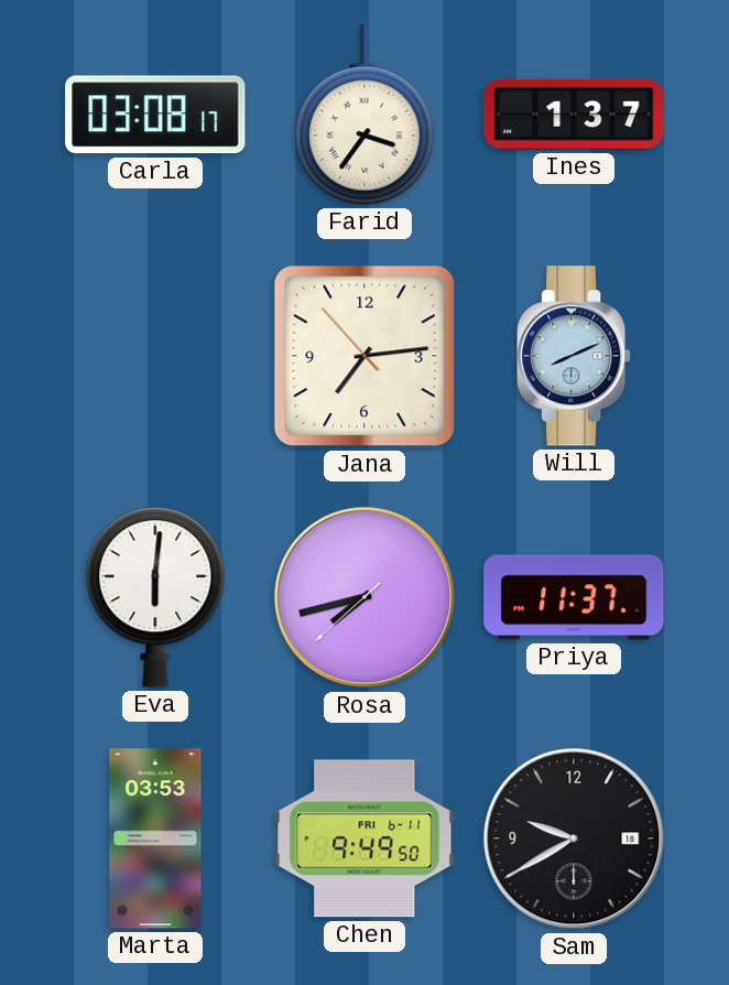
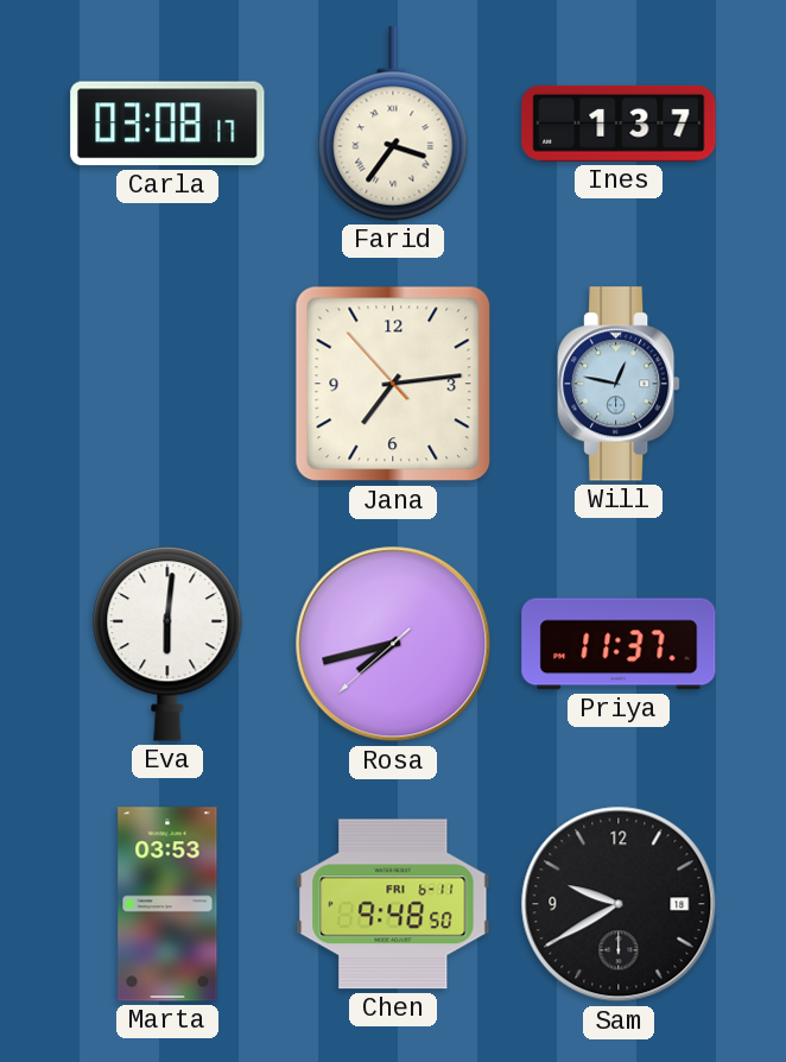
Will: 8:11 -> 12:47
Chen: 9:49 -> 9:48
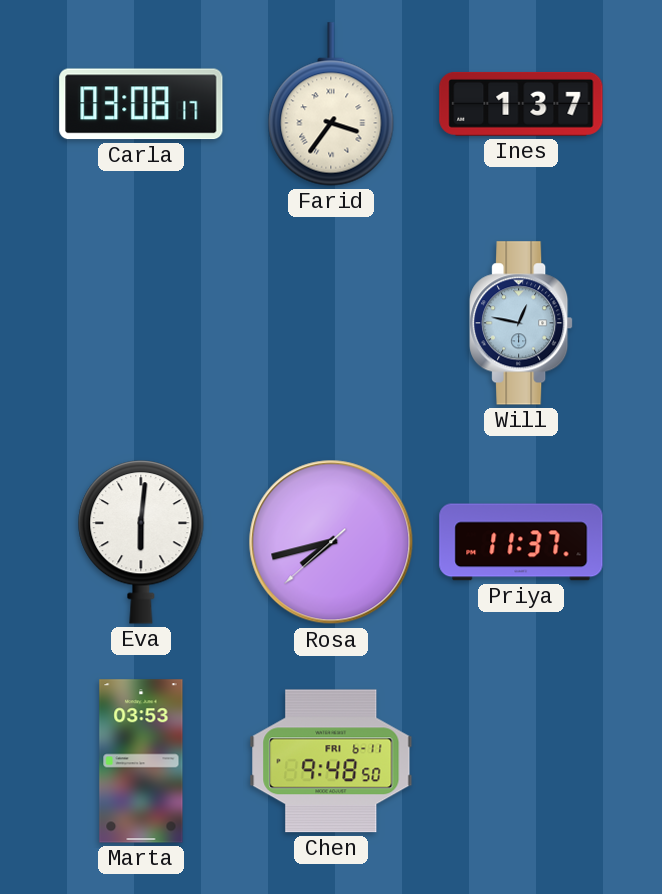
Jana: 7:13 -> none
Sam: 9:40 -> none
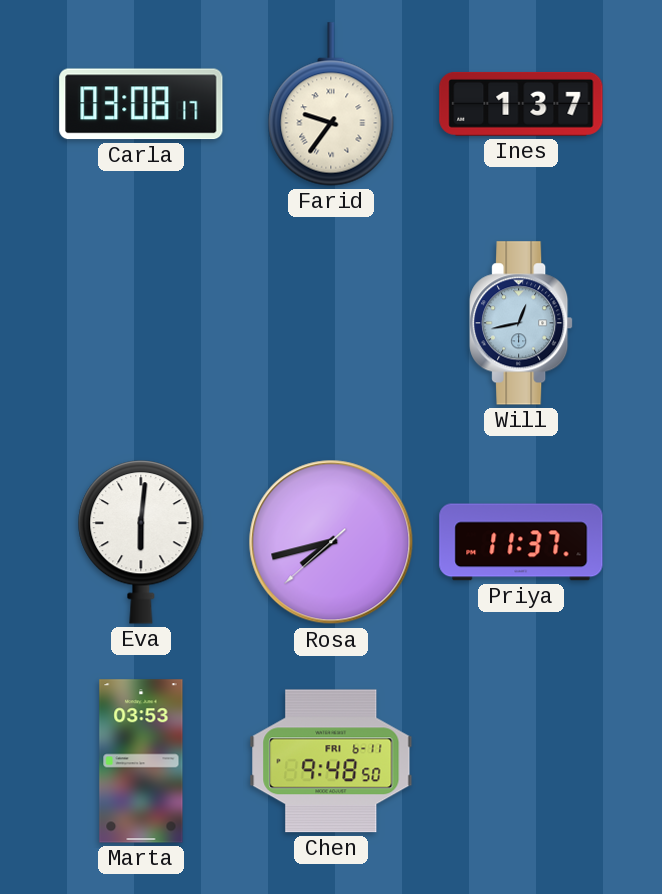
Farid: 3:36 -> 9:36
Will: 12:47 -> 12:43
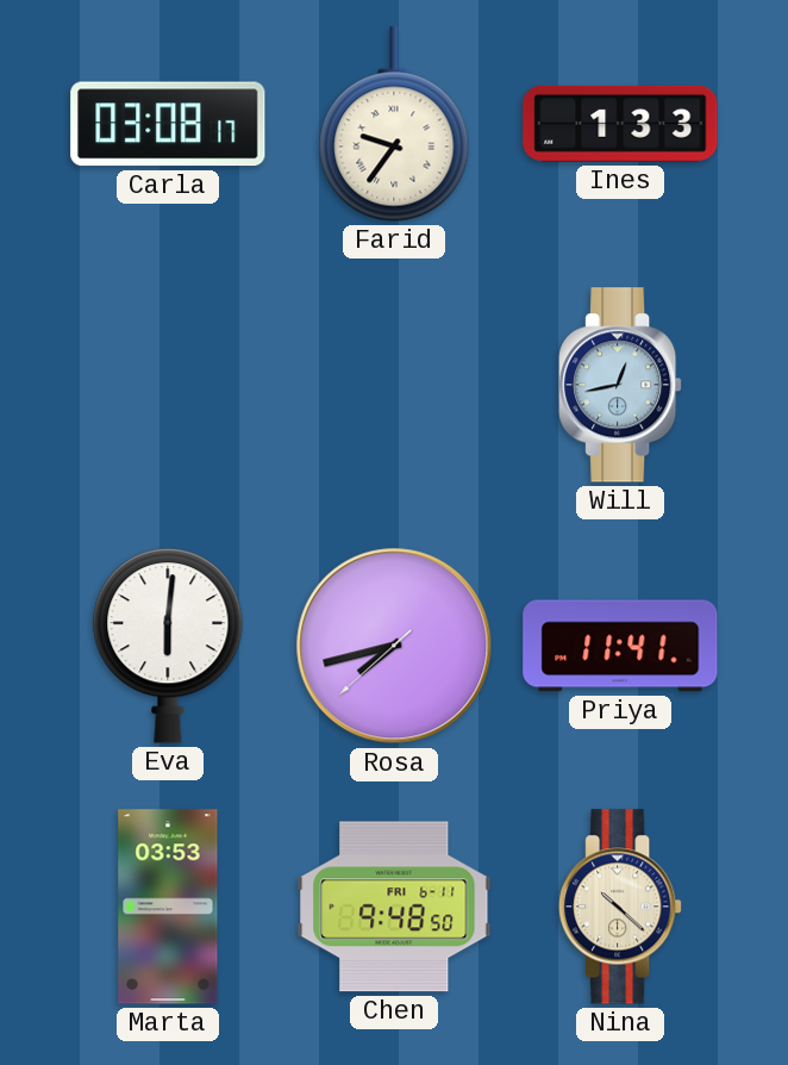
Ines: 1:37 -> 1:33
Priya: 11:37 -> 11:41
Nina: none -> 10:22
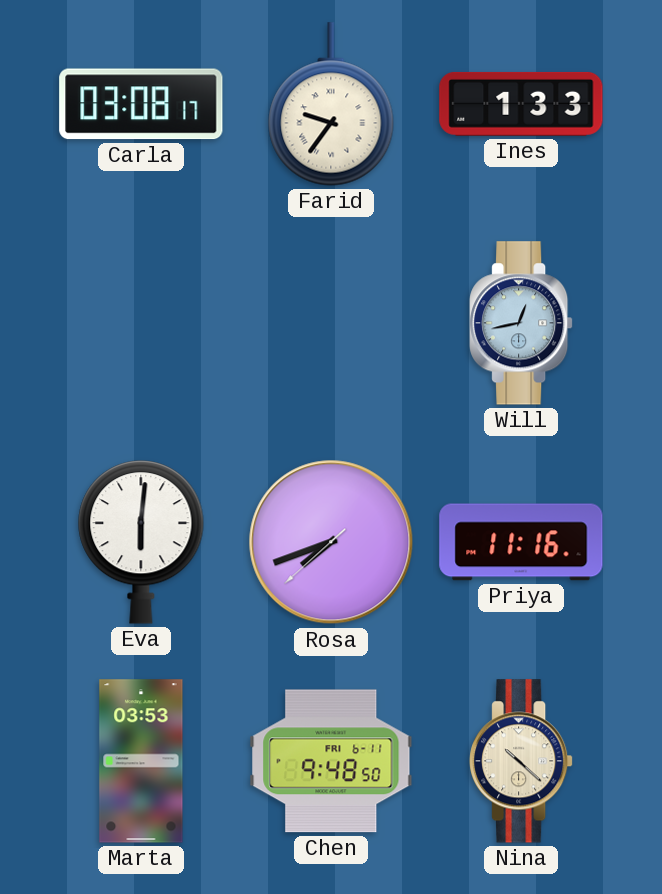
Rosa: 7:42 -> 7:41
Priya: 11:41 -> 11:16
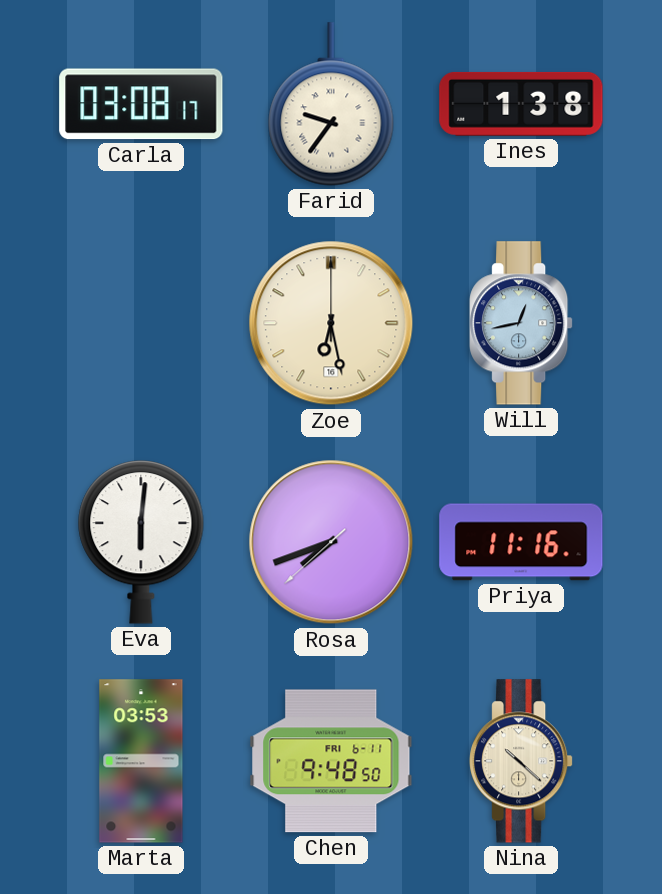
Ines: 1:33 -> 1:38
Zoe: none -> 6:28
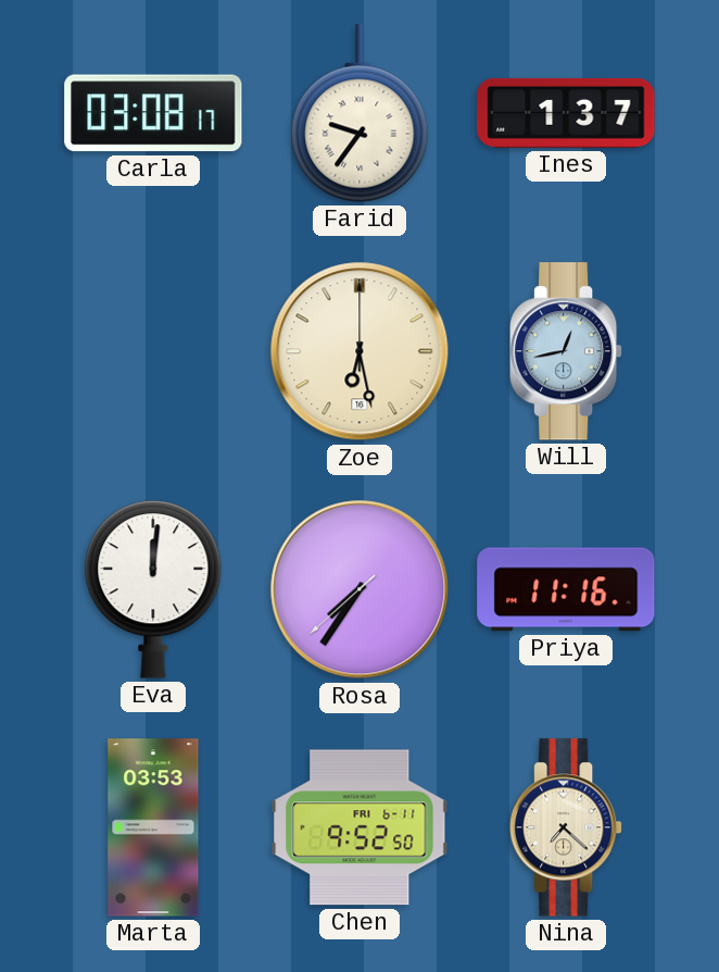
Ines: 1:38 -> 1:37
Eva: 6:01 -> 12:01
Rosa: 7:41 -> 7:35
Chen: 9:48 -> 9:52
Nina: 10:22 -> 7:22
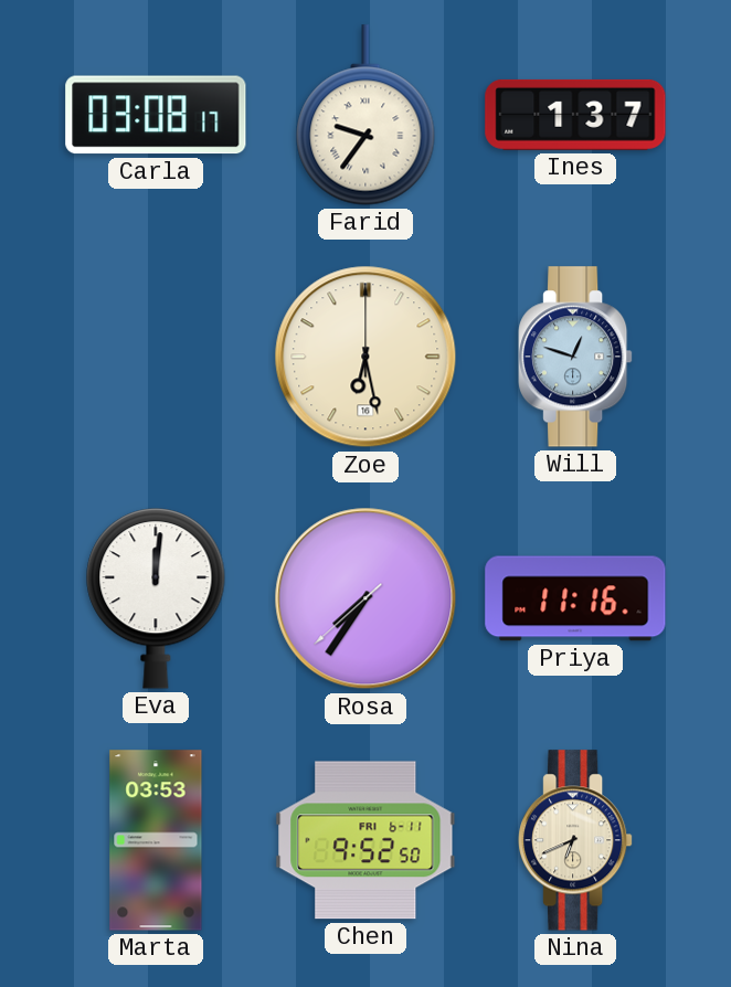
Will: 12:43 -> 12:48
Nina: 7:22 -> 6:41
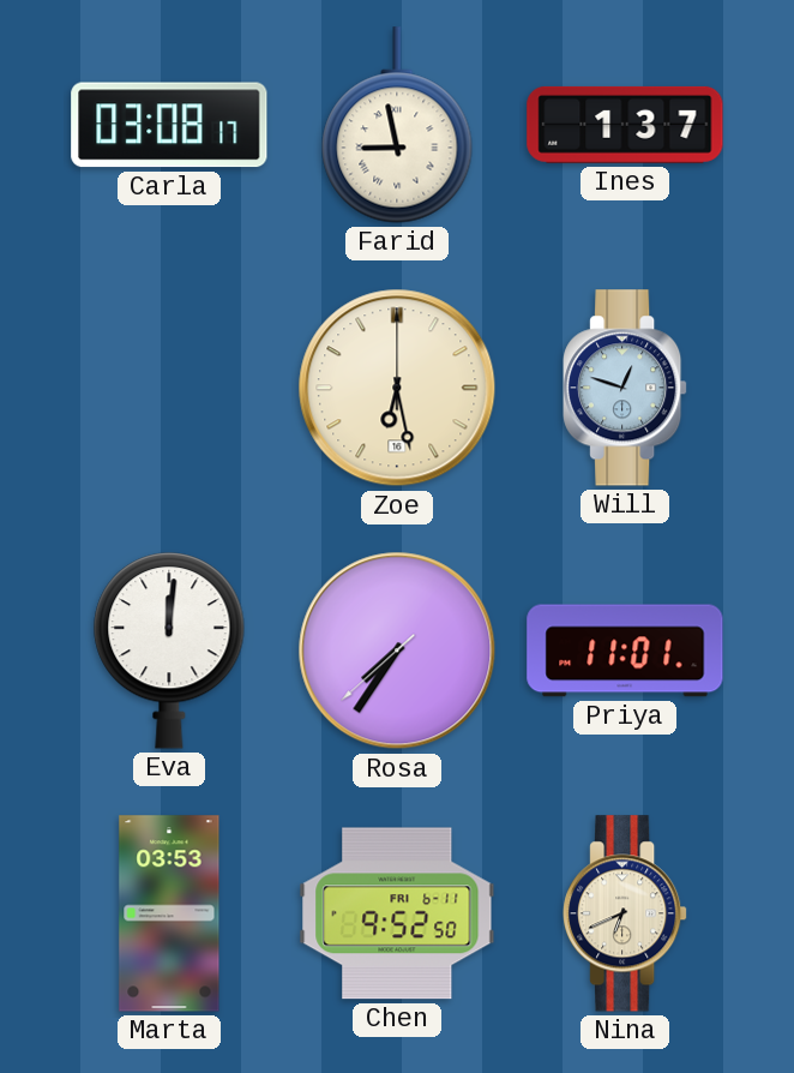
Farid: 9:36 -> 8:58
Priya: 11:16 -> 11:01
